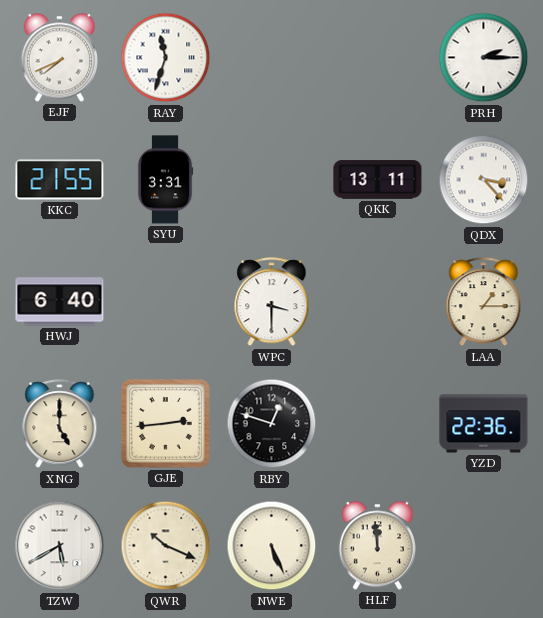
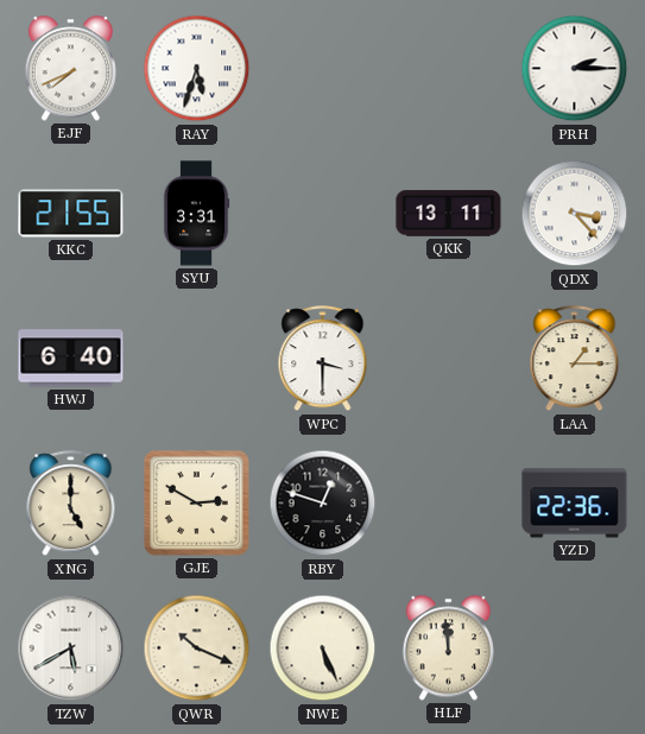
RAY: 11:33 -> 5:33
GJE: 2:44 -> 2:50
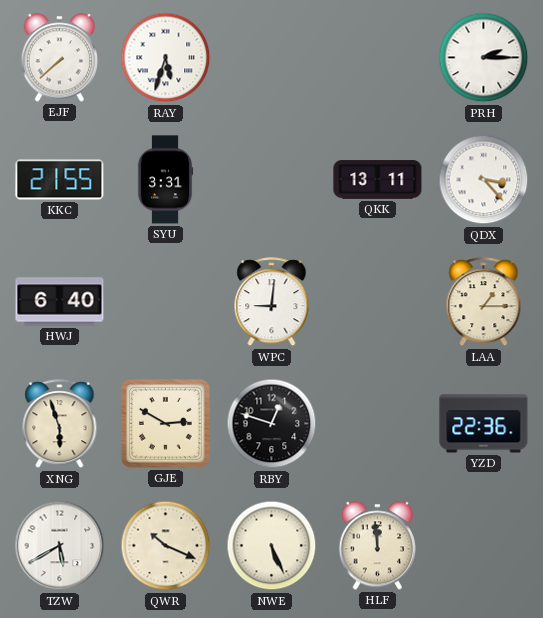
EJF: 7:41 -> 7:38
WPC: 3:30 -> 9:01
XNG: 5:00 -> 5:57
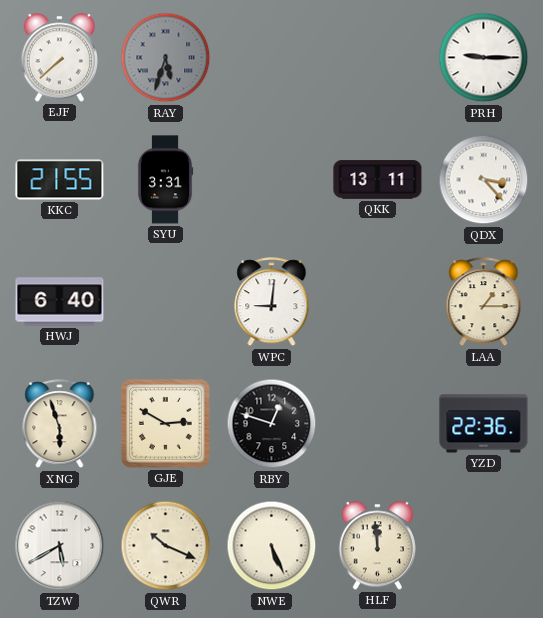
RAY dial: white -> grey
PRH: 2:15 -> 9:15
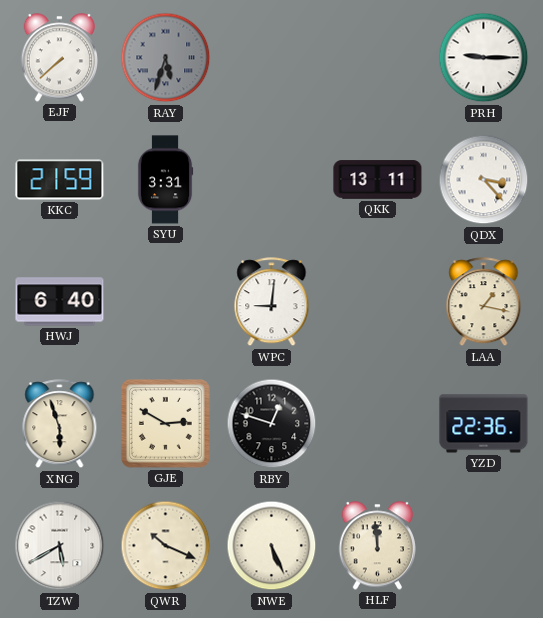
KKC: 21:55 -> 21:59
LAA: 1:15 -> 1:17
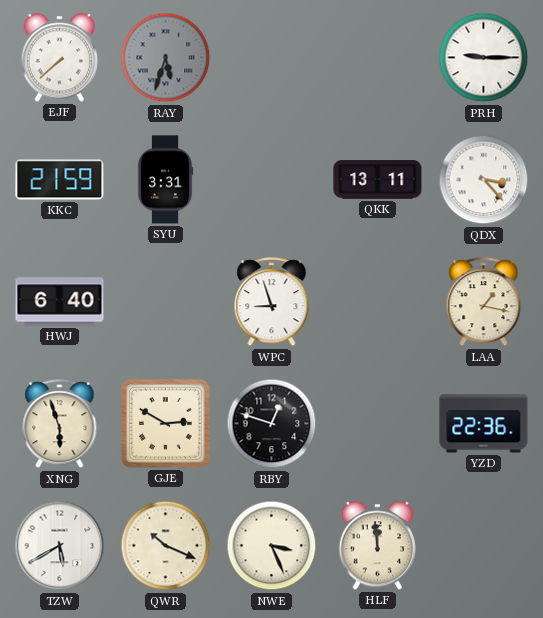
WPC: 9:01 -> 8:57
NWE: 5:26 -> 3:26
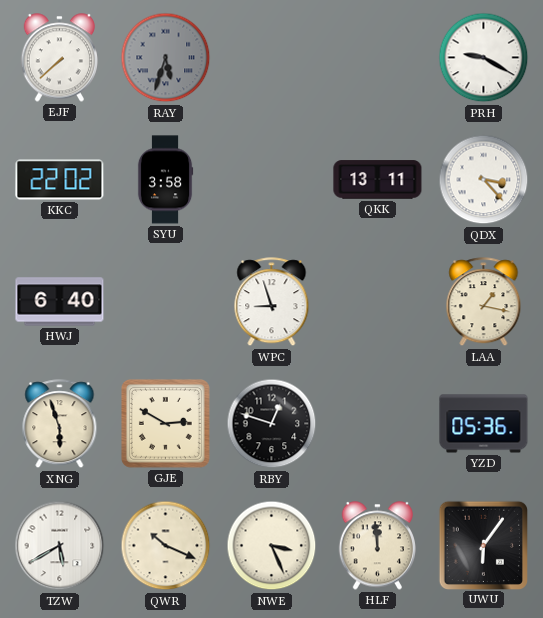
PRH: 9:15 -> 9:20
KKC: 21:59 -> 22:02
SYU: 3:31 -> 3:58
YZD: 22:36 -> 05:36
UWU: none -> 6:06
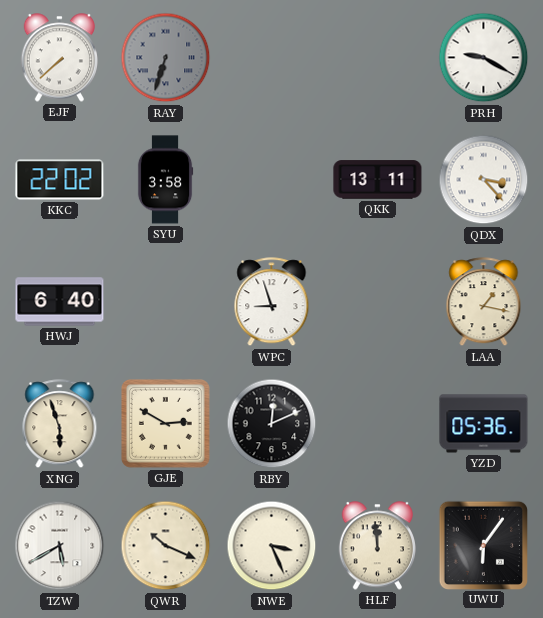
RAY: 5:33 -> 6:33
RBY: 12:48 -> 12:11
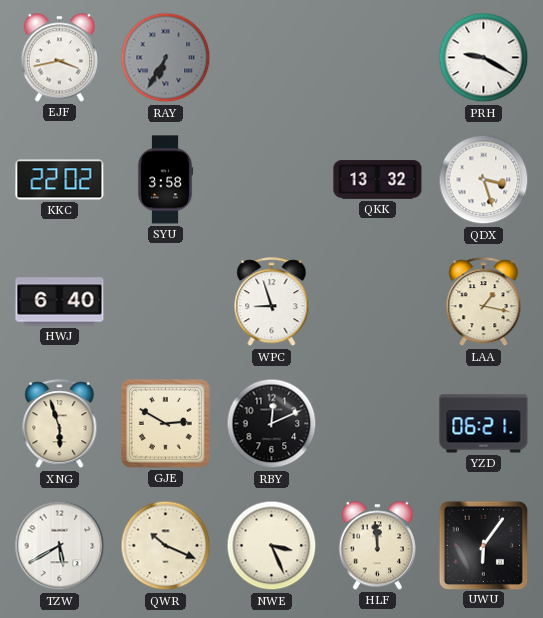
EJF: 7:38 -> 3:43
RAY: 6:33 -> 6:35
QKK: 13:11 -> 13:32
QDX: 3:23 -> 3:27
YZD: 05:36 -> 06:21
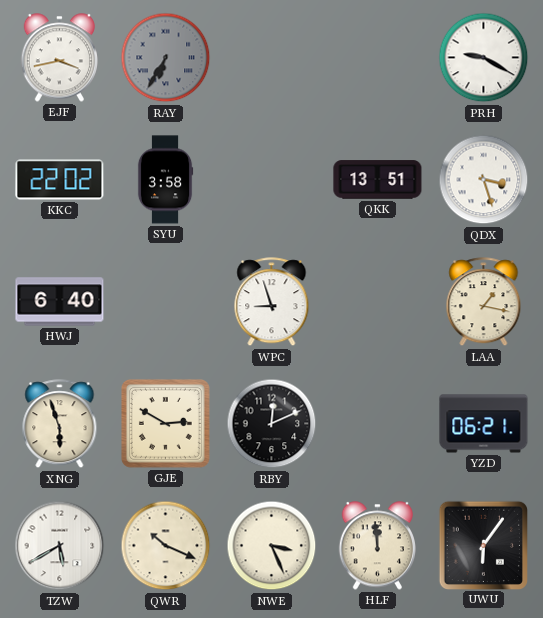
QKK: 13:32 -> 13:51
